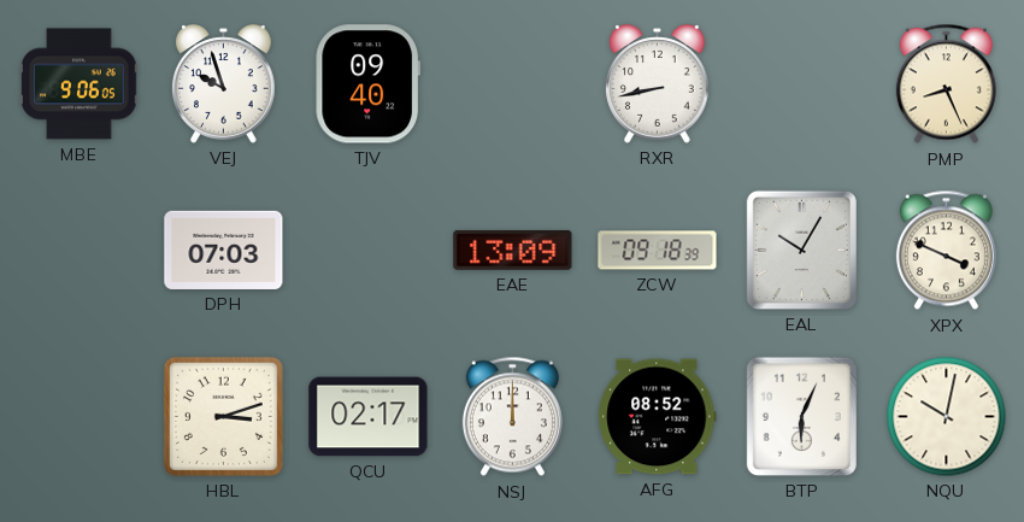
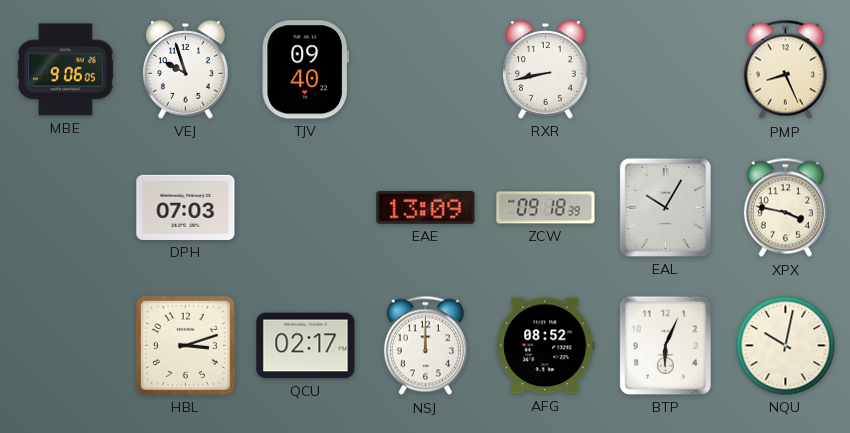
XPX: 3:49 -> 3:47
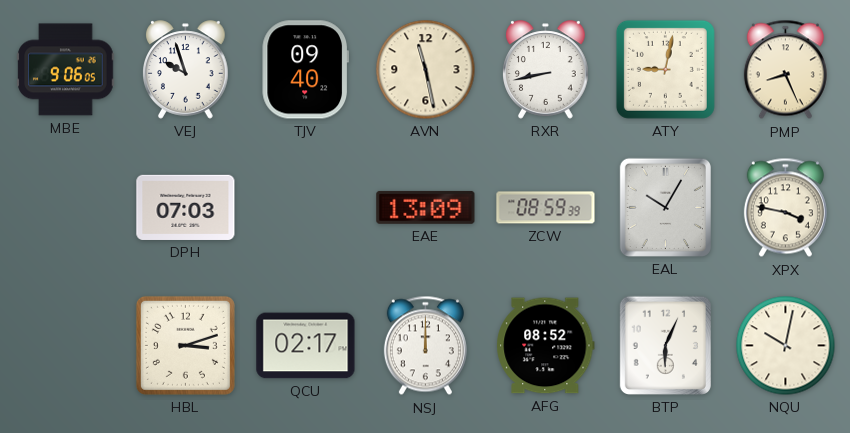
AVN: none -> 11:28
ATY: none -> 9:02
ZCW: 09:18 -> 08:59
